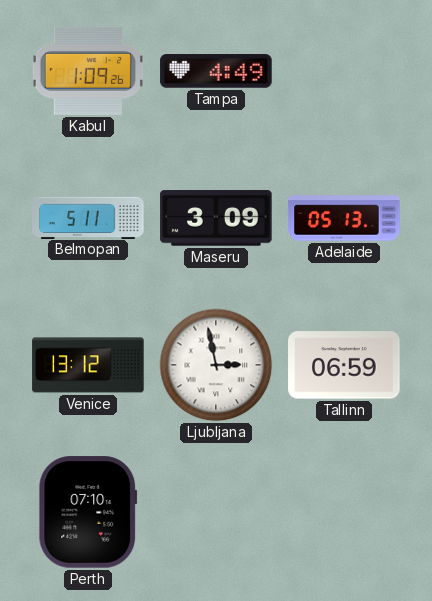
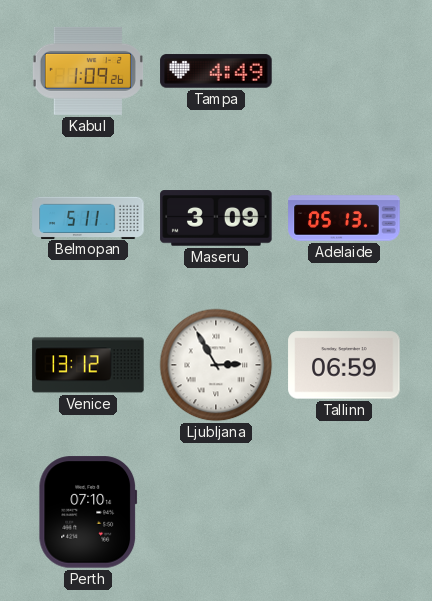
Ljubljana: 2:58 -> 2:55
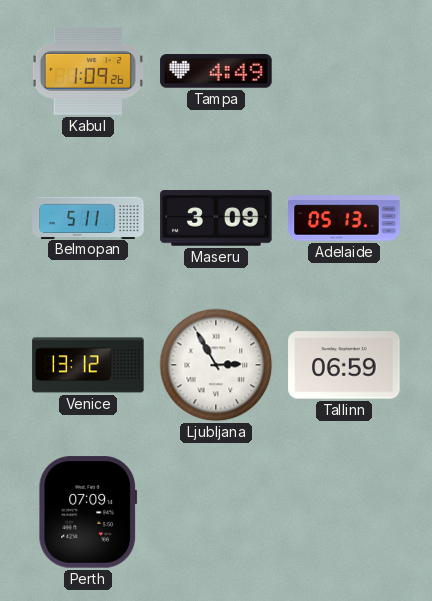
Perth: 07:10 -> 07:09
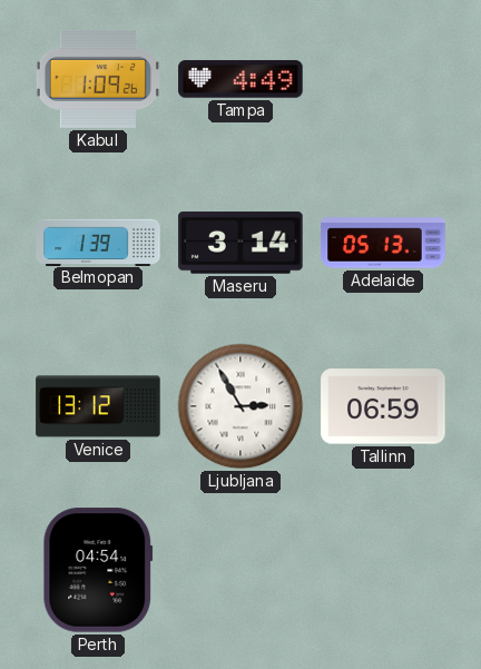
Belmopan: 5:11 -> 1:39
Maseru: 3:09 -> 3:14
Perth: 07:09 -> 04:54
